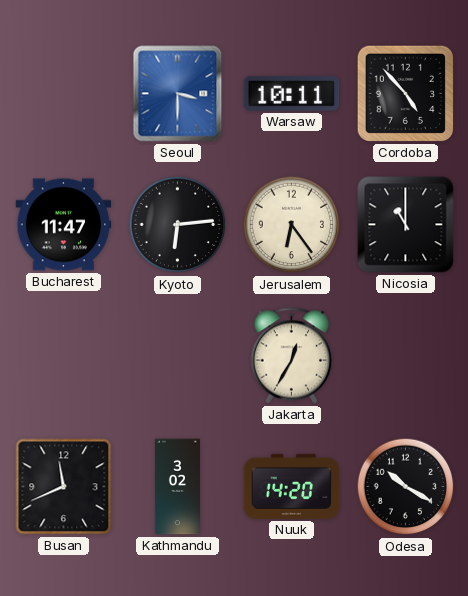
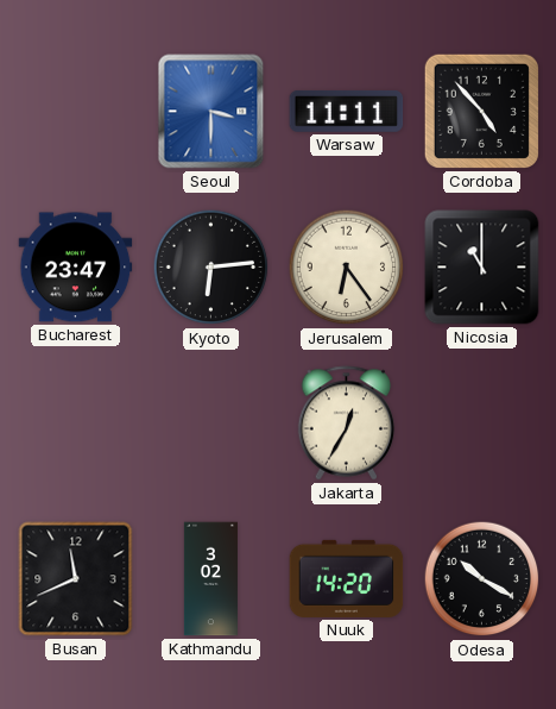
Warsaw: 10:11 -> 11:11
Bucharest: 11:47 -> 23:47
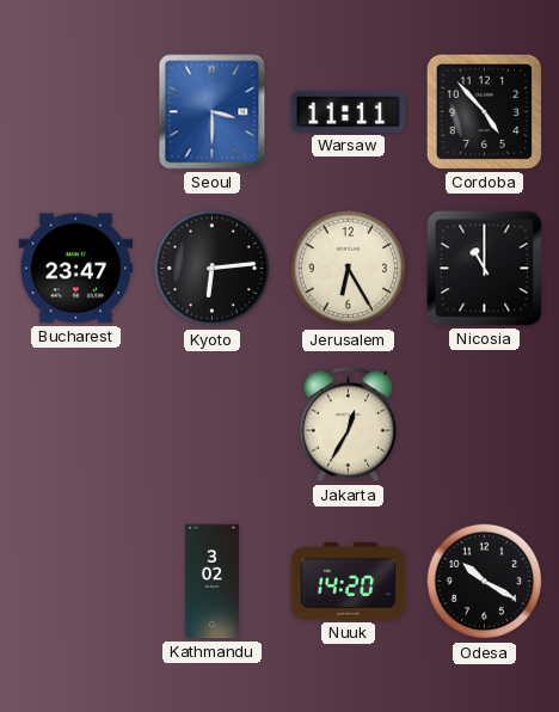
Jerusalem: 6:24 -> 6:25
Busan: 11:41 -> none
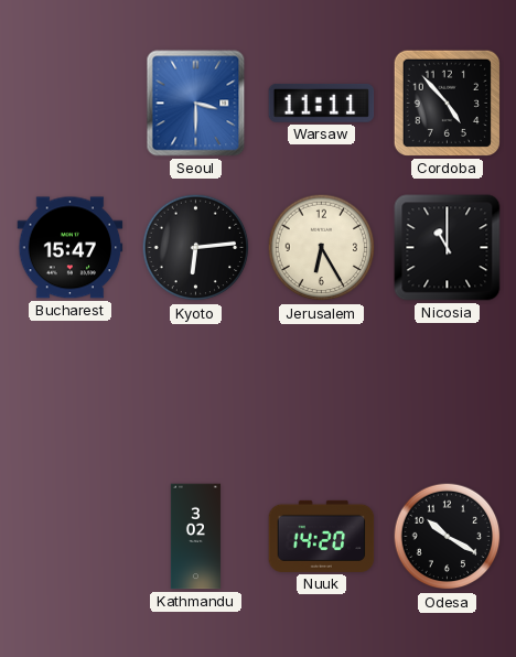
Bucharest: 23:47 -> 15:47
Jakarta: 12:35 -> none
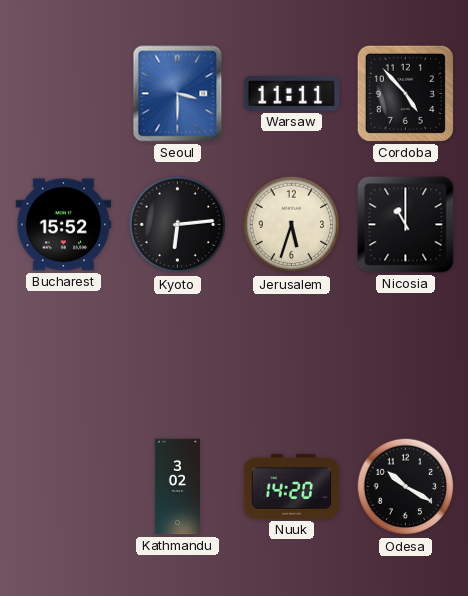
Bucharest: 15:47 -> 15:52
Jerusalem: 6:25 -> 5:33
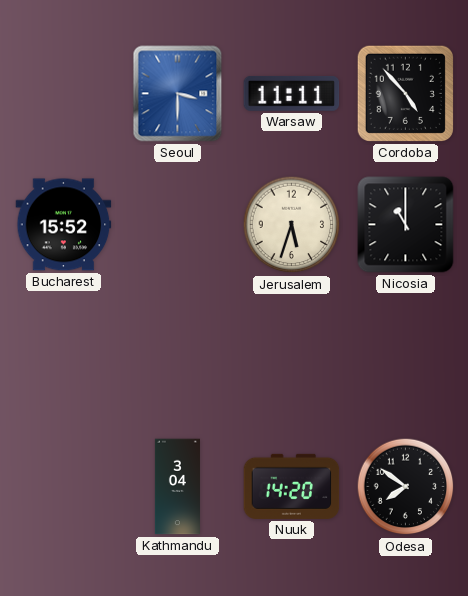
Kyoto: 6:14 -> none
Kathmandu: 3:02 -> 3:04
Odesa: 10:20 -> 7:51
